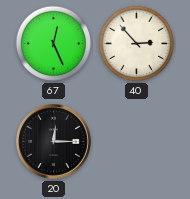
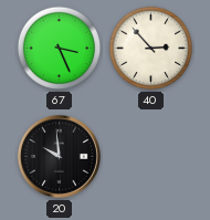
67: 12:26 -> 3:26
20: 12:15 -> 9:59
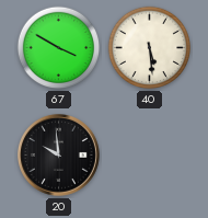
67: 3:26 -> 3:50
40: 2:53 -> 5:29
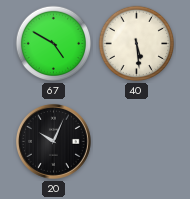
67: 3:50 -> 4:50
20: 9:59 -> 10:04
